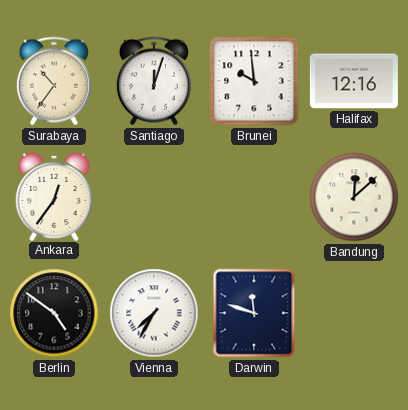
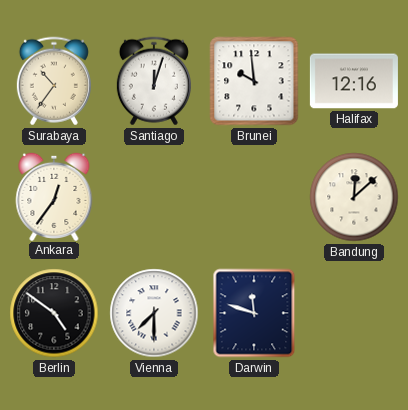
Vienna: 7:35 -> 7:30
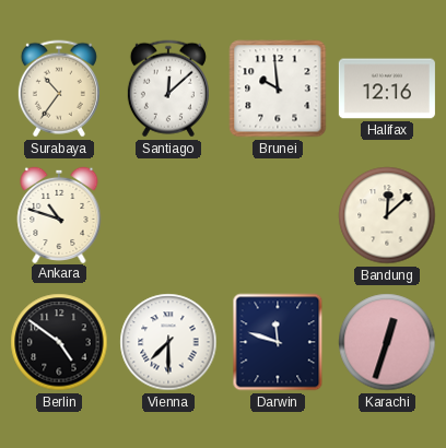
Santiago: 12:03 -> 12:08
Ankara: 12:36 -> 10:48
Karachi: none -> 12:33
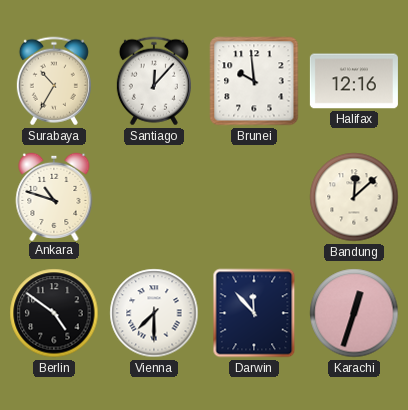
Surabaya: 10:36 -> 10:35
Santiago: 12:08 -> 12:07
Darwin: 11:48 -> 11:53
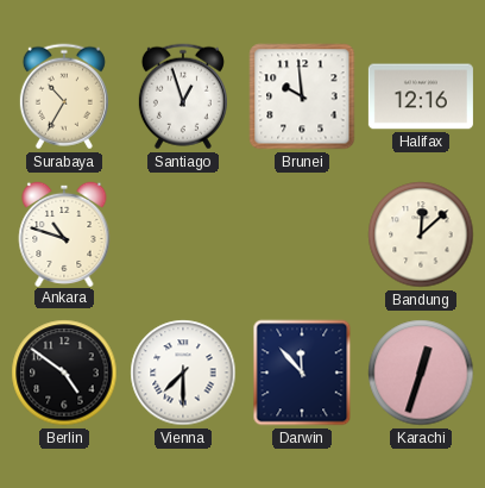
Santiago: 12:07 -> 12:57
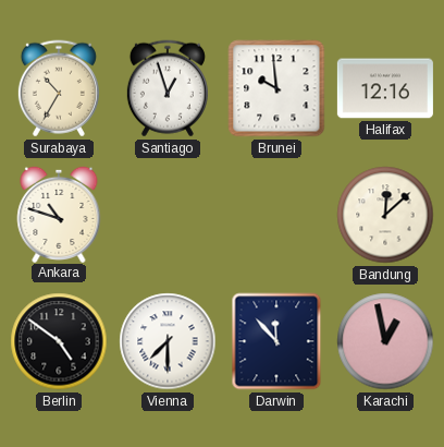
Karachi: 12:33 -> 12:58
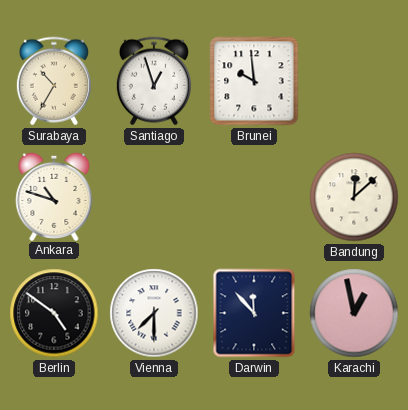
Halifax: 12:16 -> none
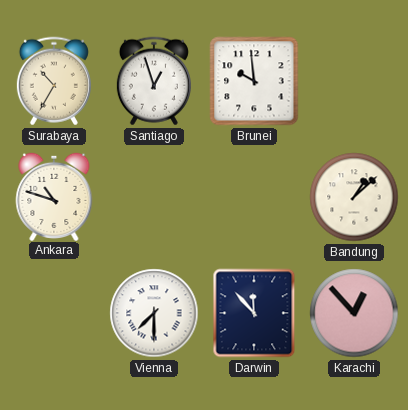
Bandung: 12:08 -> 1:08
Berlin: 4:51 -> none
Karachi: 12:58 -> 12:53
